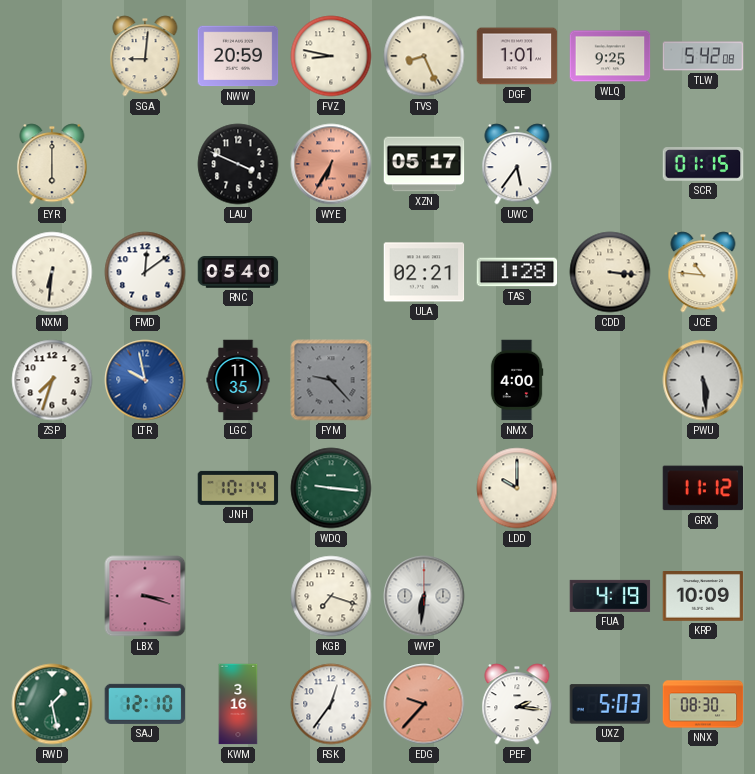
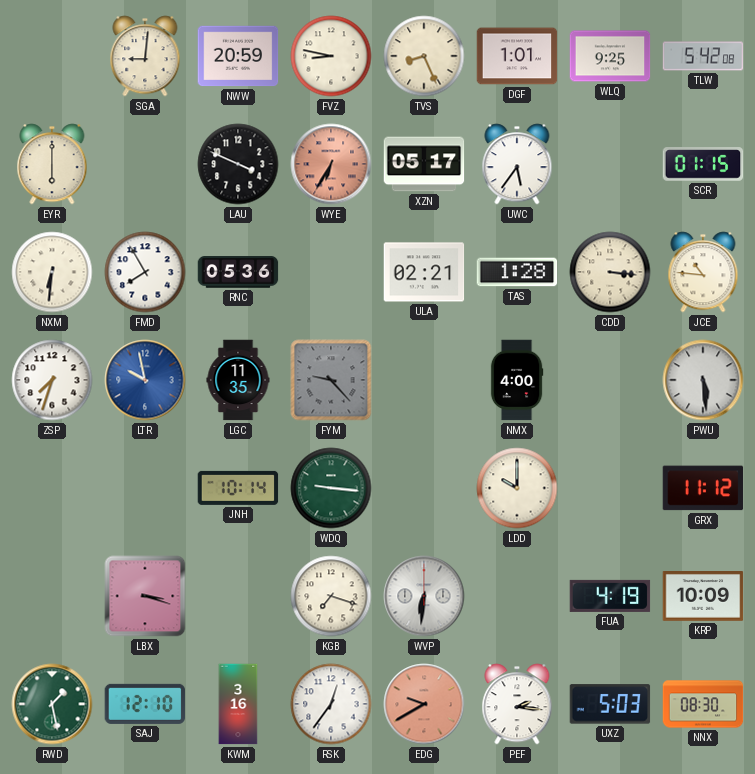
FMD: 12:09 -> 7:55
RNC: 05:40 -> 05:36
EDG: 9:37 -> 9:40
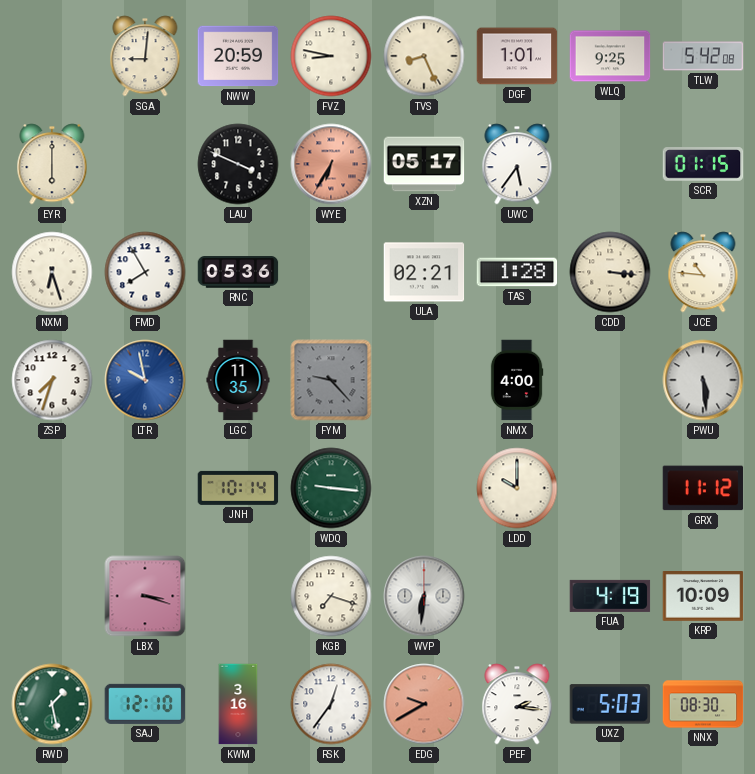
NXM: 6:31 -> 6:27
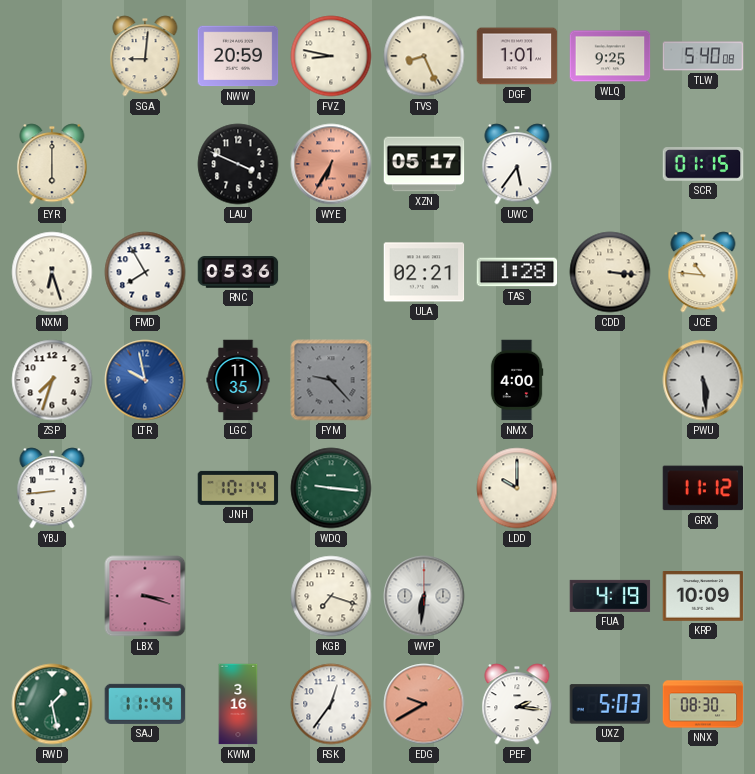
TLW: 5:42 -> 5:40
YBJ: none -> 8:44
SAJ: 12:10 -> 11:44
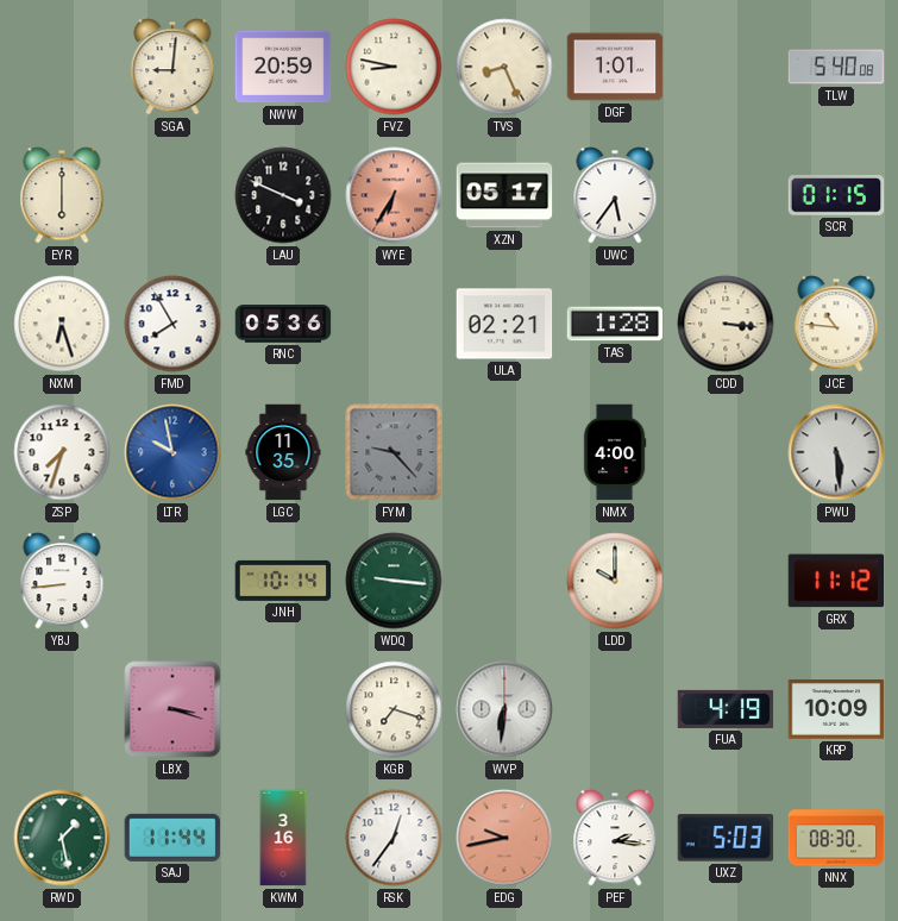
WLQ: 9:25 -> none
EDG: 9:40 -> 9:43
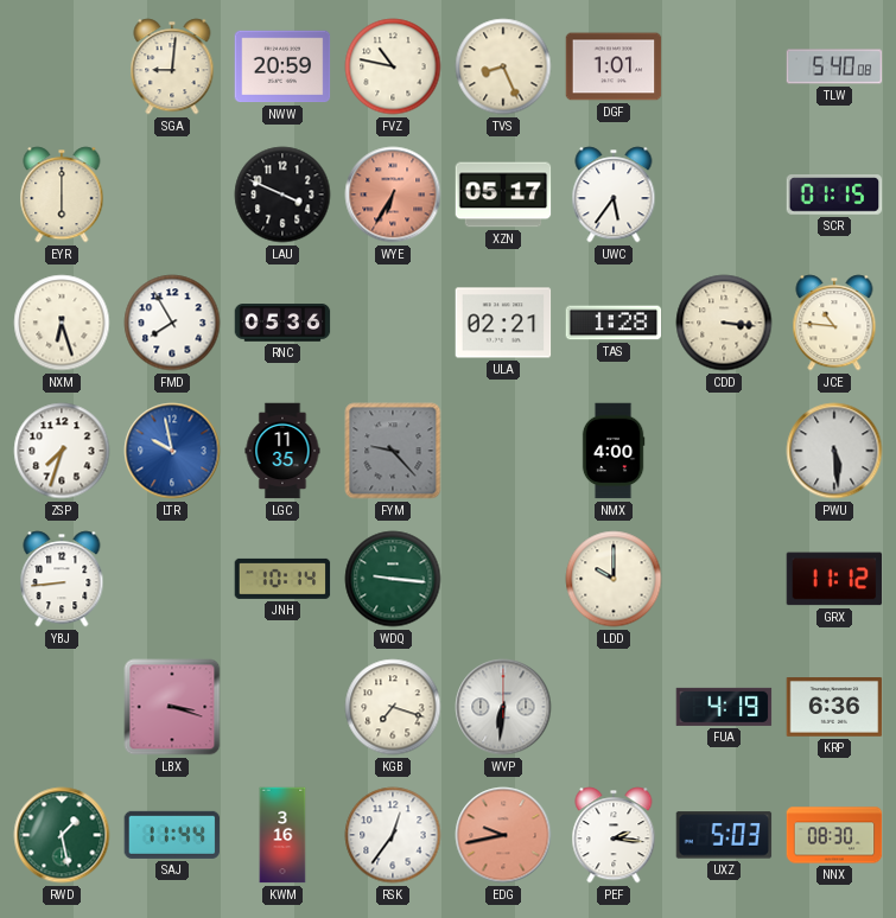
FVZ: 8:47 -> 10:47
KRP: 10:09 -> 6:36
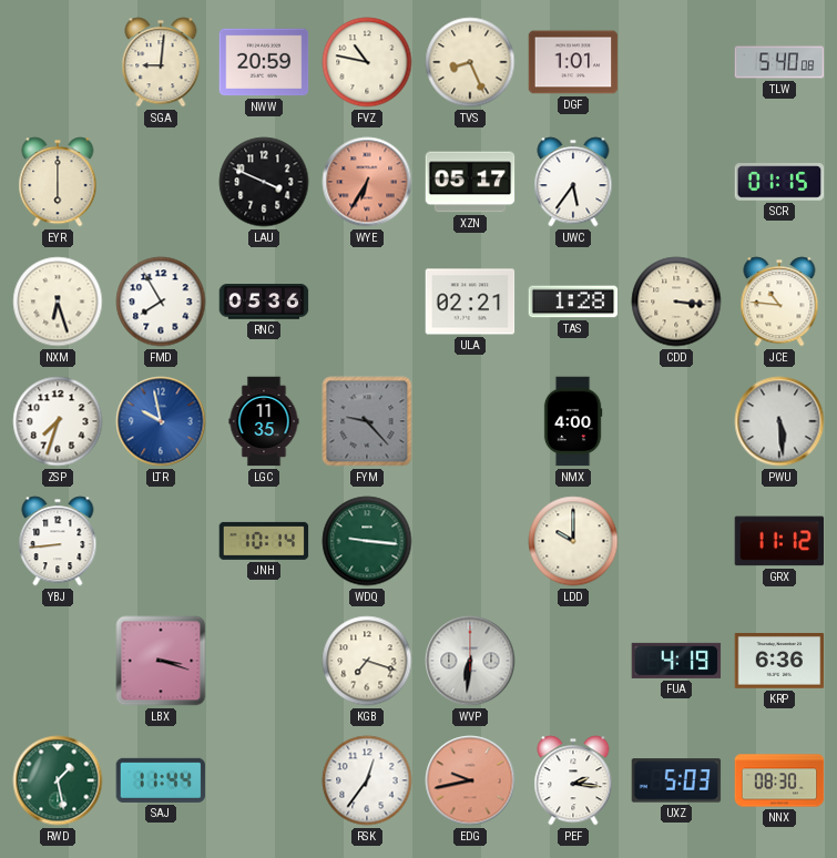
KWM: 3:16 -> none
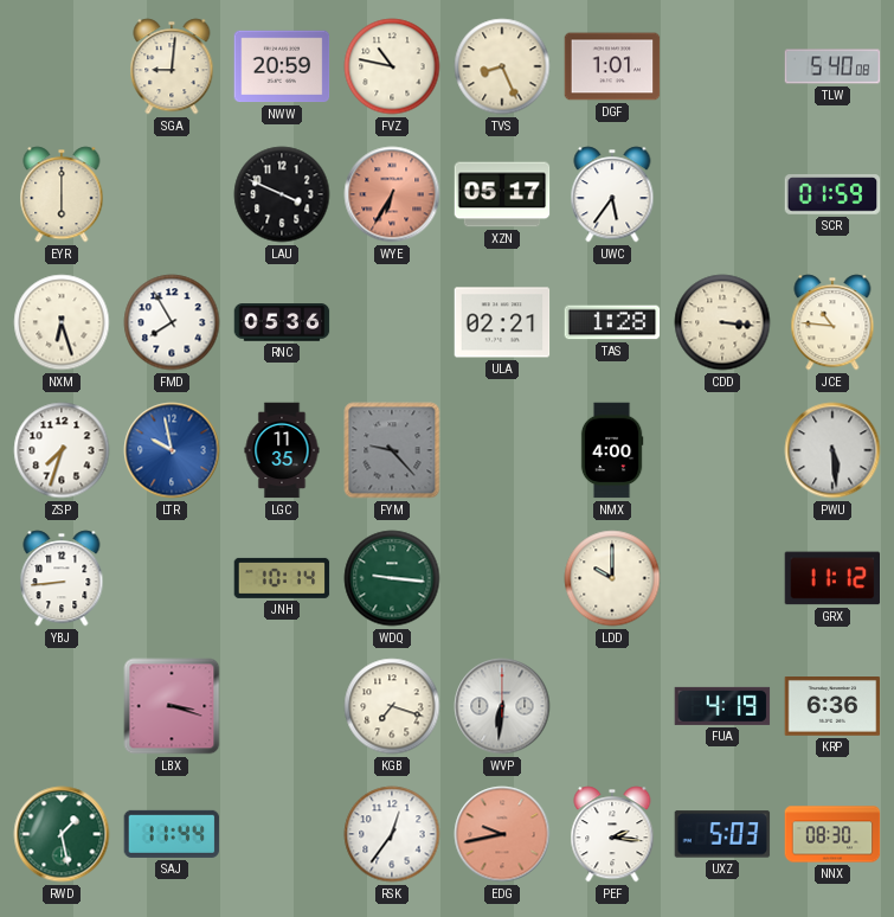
SCR: 01:15 -> 01:59
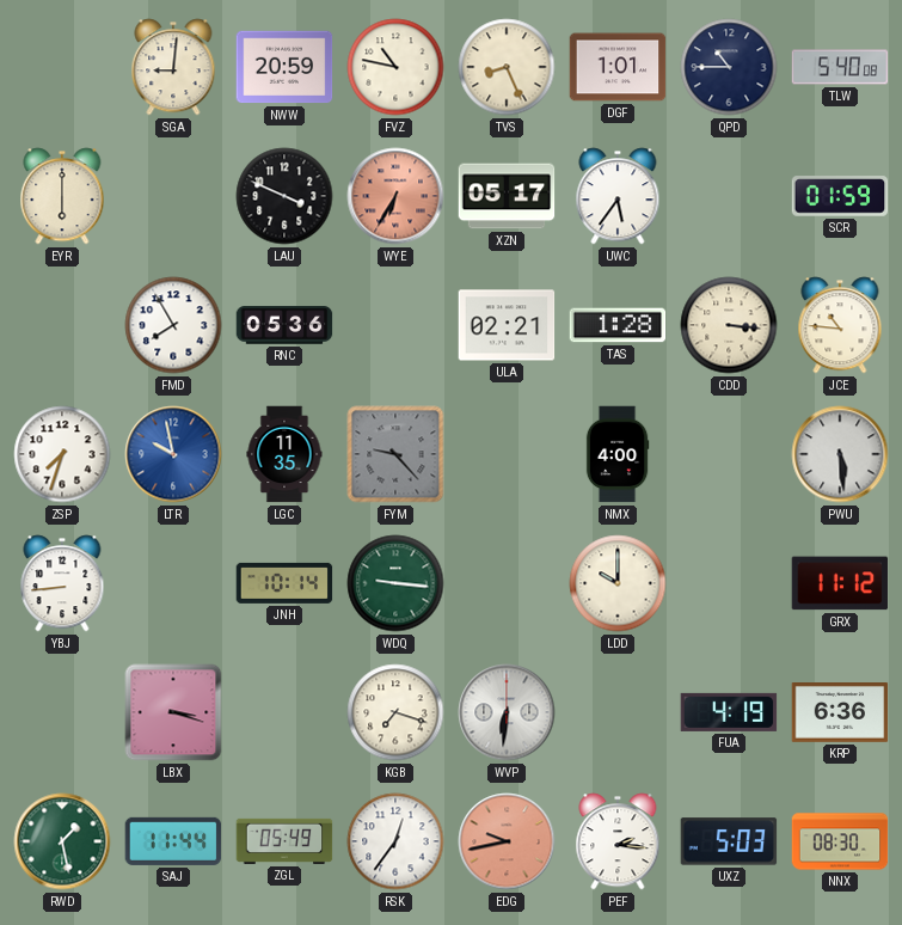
QPD: none -> 10:45
NXM: 6:27 -> none
ZGL: none -> 05:49
